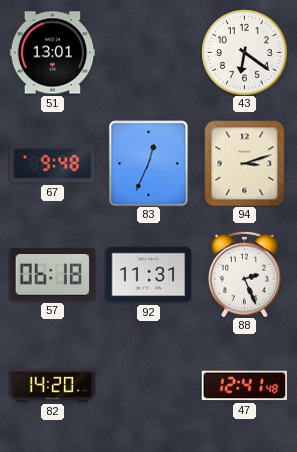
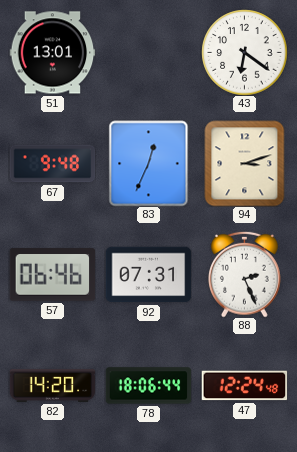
57: 06:18 -> 06:46
92: 11:31 -> 07:31
78: none -> 18:06
47: 12:41 -> 12:24
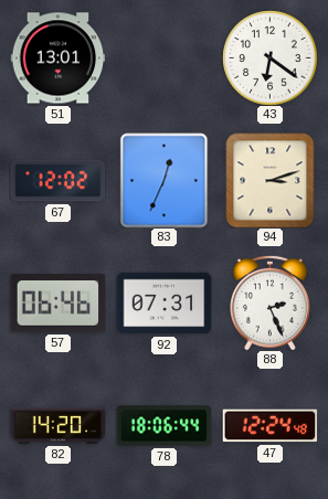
67: 9:48 -> 12:02
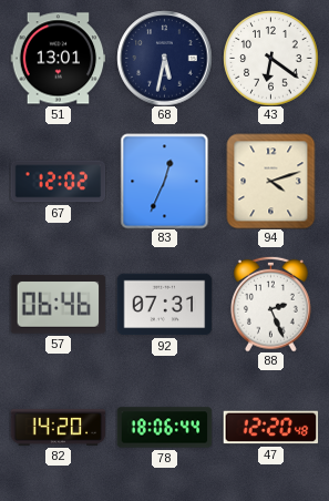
68: none -> 5:32
94: 3:12 -> 4:12
47: 12:24 -> 12:20
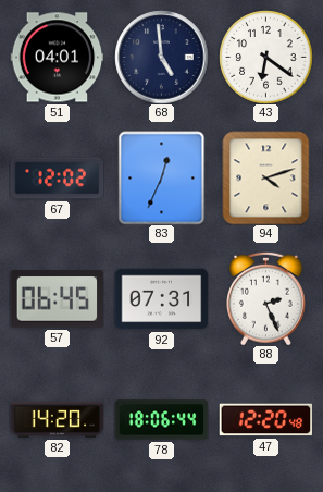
51: 13:01 -> 04:01
68: 5:32 -> 4:59
57: 06:46 -> 06:45
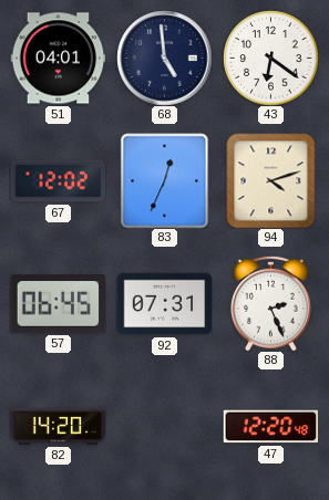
78: 18:06 -> none
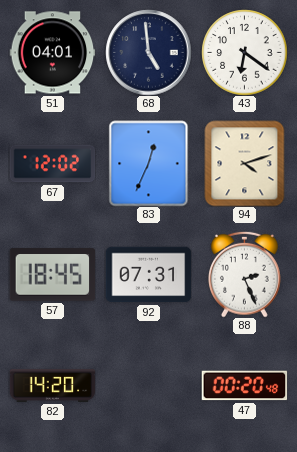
57: 06:45 -> 18:45
47: 12:20 -> 00:20
